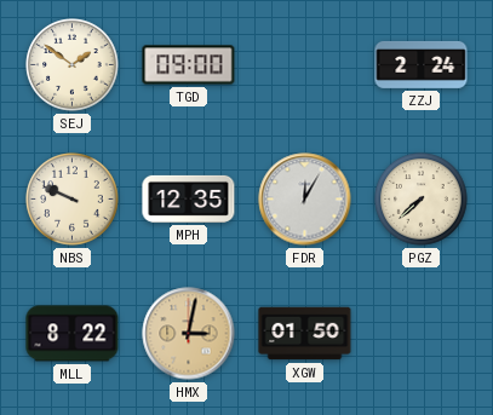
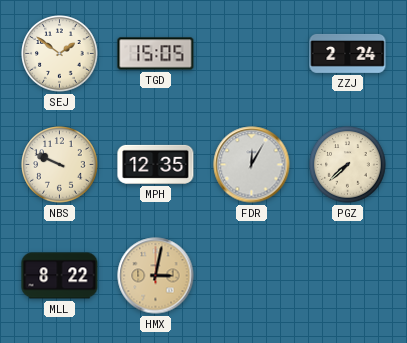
TGD: 09:00 -> 15:05
XGW: 01:50 -> none
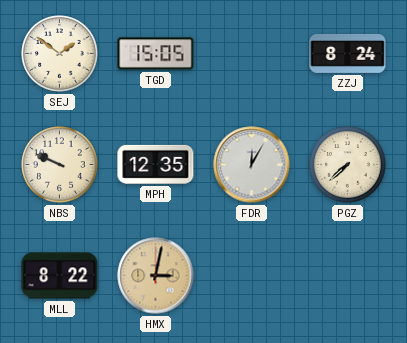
ZZJ: 2:24 -> 8:24
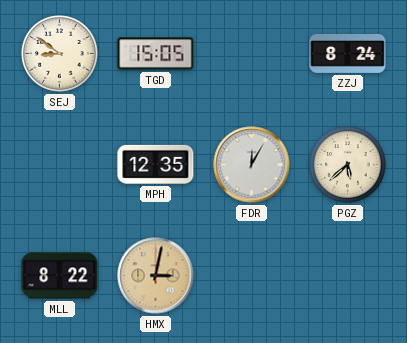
SEJ: 1:51 -> 8:51
NBS: 9:49 -> none
PGZ: 7:38 -> 5:38
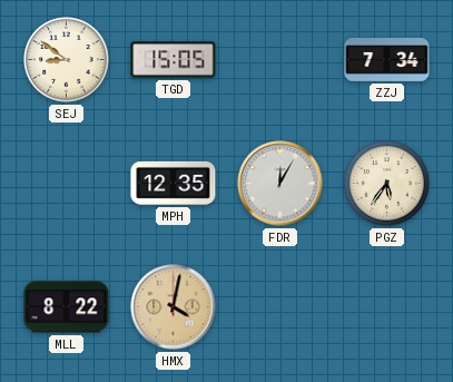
ZZJ: 8:24 -> 7:34
PGZ: 5:38 -> 5:36
HMX: 3:02 -> 4:02
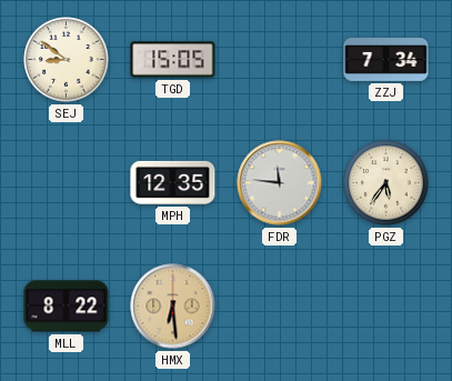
FDR: 12:05 -> 11:46
HMX: 4:02 -> 6:29
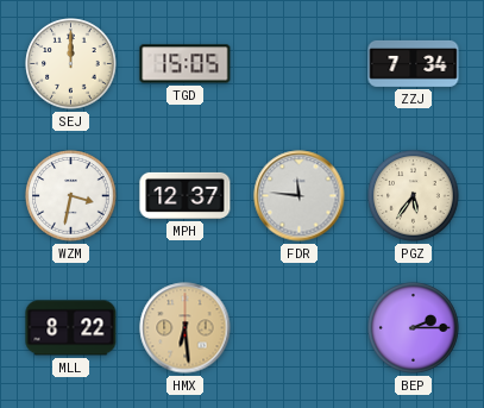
SEJ: 8:51 -> 12:00
WZM: none -> 3:32
MPH: 12:35 -> 12:37
BEP: none -> 2:15
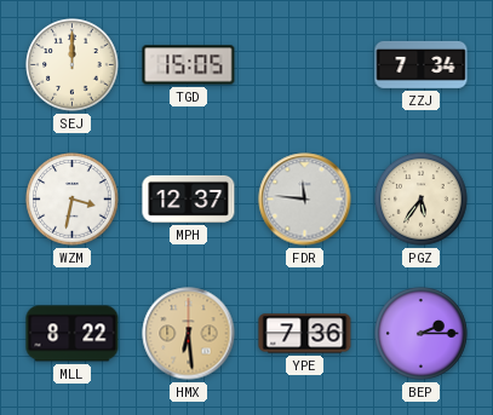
YPE: none -> 7:36
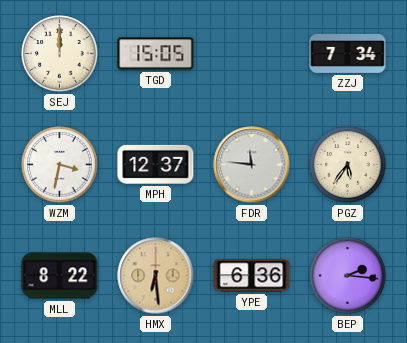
YPE: 7:36 -> 6:36
BEP: 2:15 -> 2:16
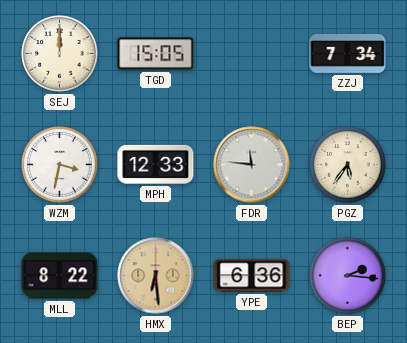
MPH: 12:37 -> 12:33
